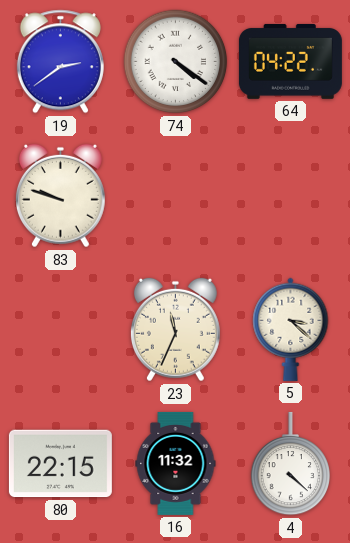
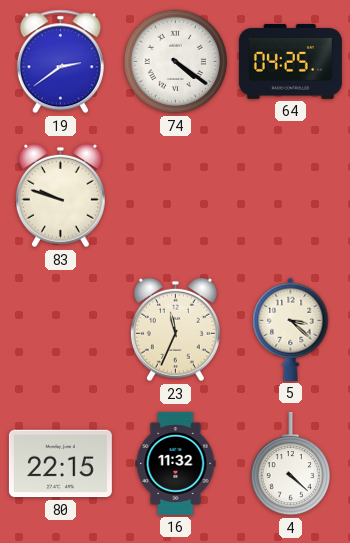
64: 04:22 -> 04:25
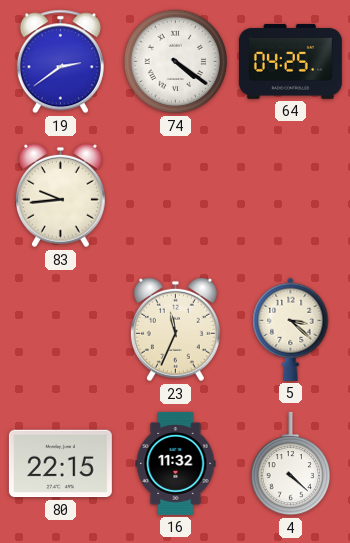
83: 9:48 -> 9:44
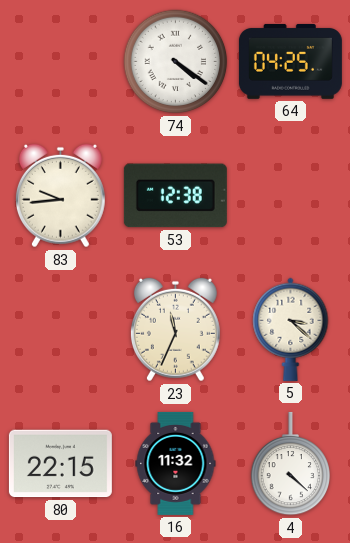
19: 2:39 -> none
53: none -> 12:38
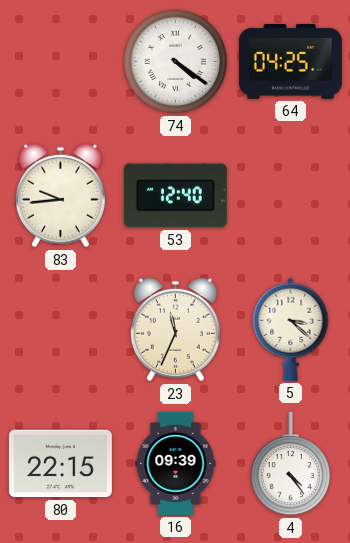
53: 12:38 -> 12:40
16: 11:32 -> 09:39
4: 4:22 -> 4:24
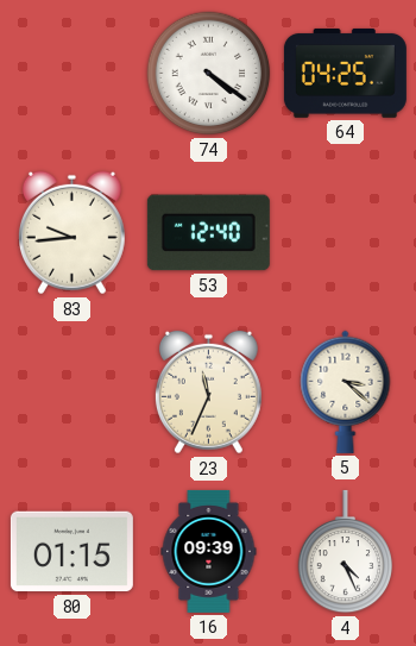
80: 22:15 -> 01:15
4: 4:24 -> 4:26
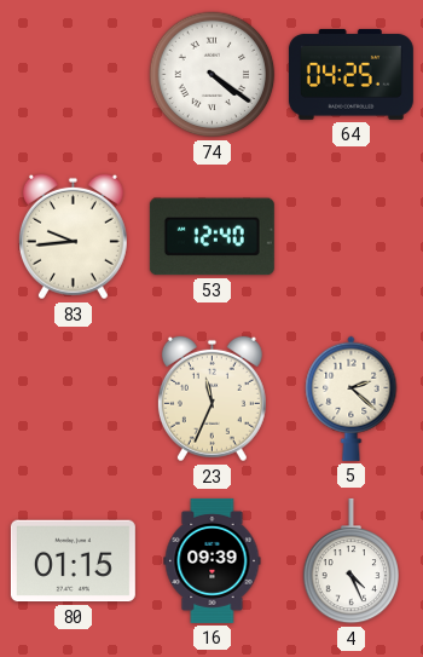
5: 3:22 -> 2:22
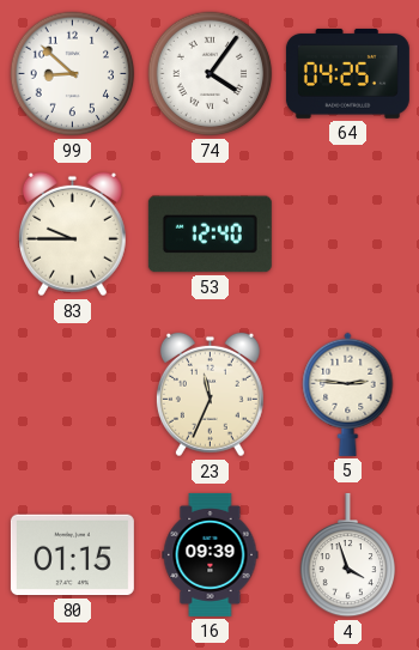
99: none -> 8:52
74: 4:21 -> 4:06
83: 9:44 -> 9:45
5: 2:22 -> 2:46
4: 4:26 -> 3:57
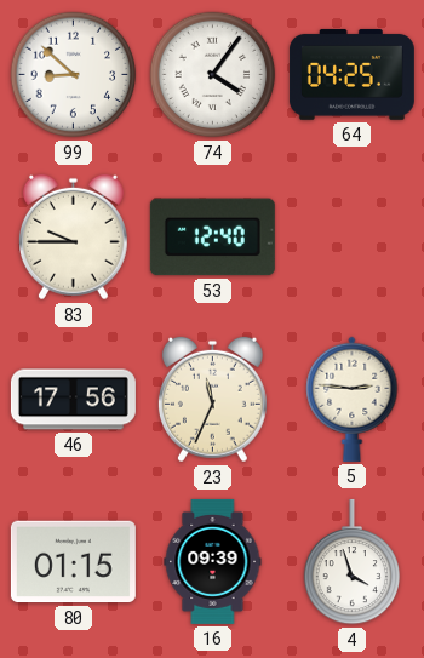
46: none -> 17:56
